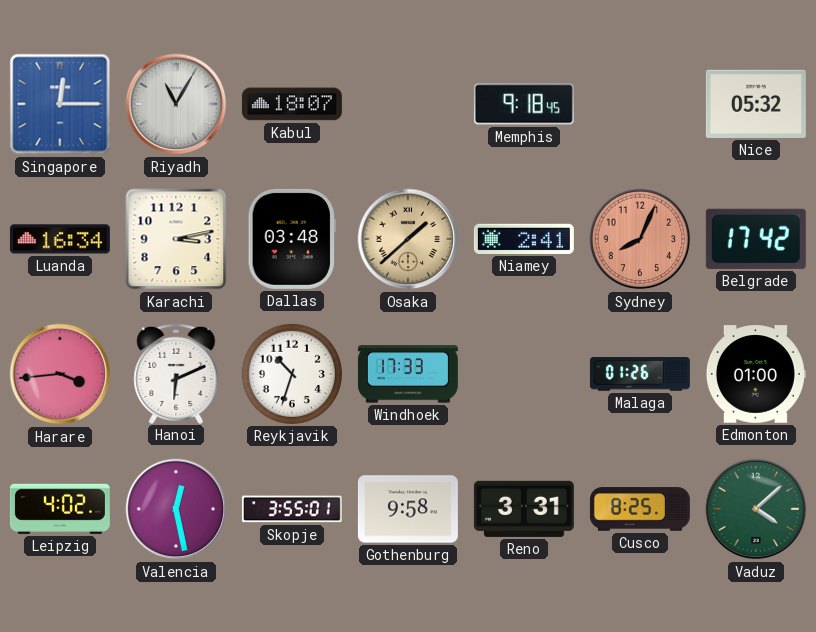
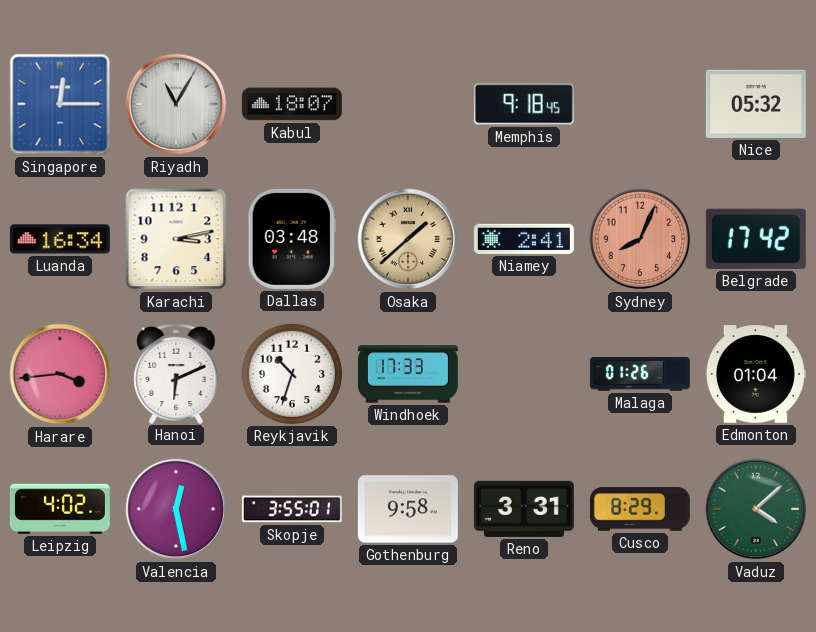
Edmonton: 01:00 -> 01:04
Cusco: 8:25 -> 8:29
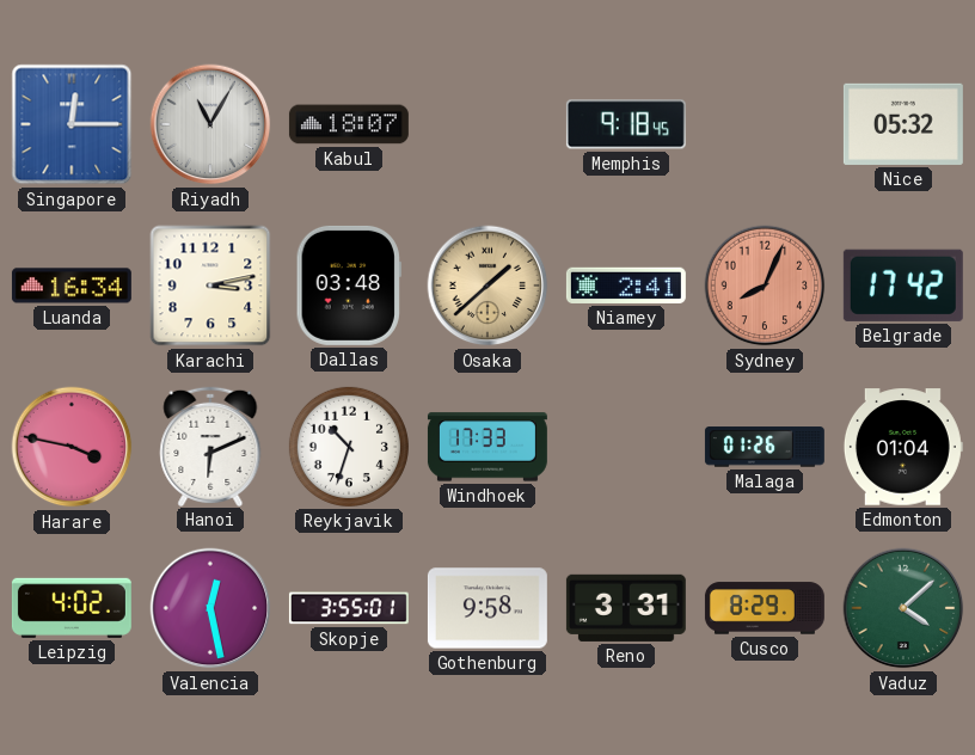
Harare: 3:44 -> 3:47
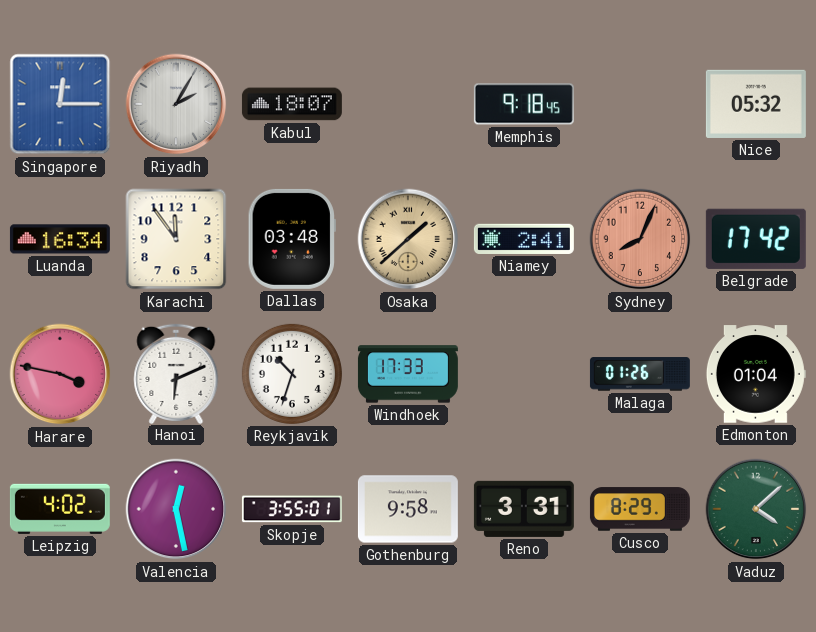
Riyadh: 11:05 -> 2:05
Karachi: 3:13 -> 11:54
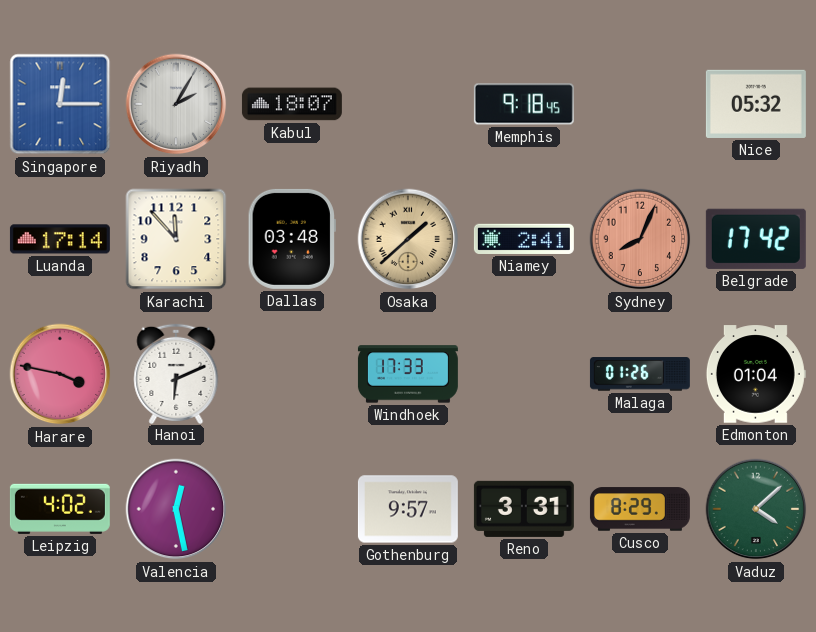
Luanda: 16:34 -> 17:14
Karachi: 11:54 -> 11:53
Reykjavik: 10:33 -> none
Skopje: 3:55 -> none
Gothenburg: 9:58 -> 9:57
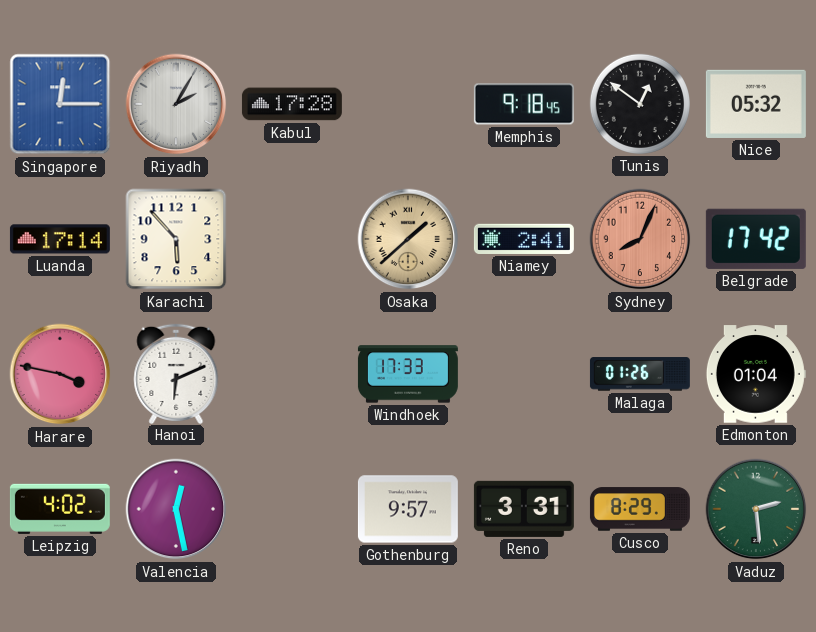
Kabul: 18:07 -> 17:28
Tunis: none -> 12:51
Karachi: 11:53 -> 5:53
Dallas: 03:48 -> none
Vaduz: 4:08 -> 2:29
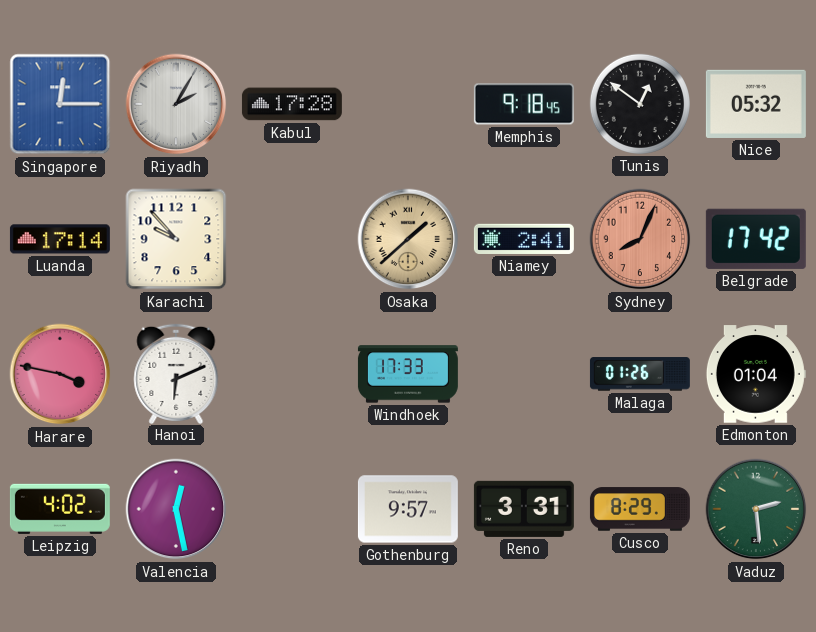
Karachi: 5:53 -> 9:53
